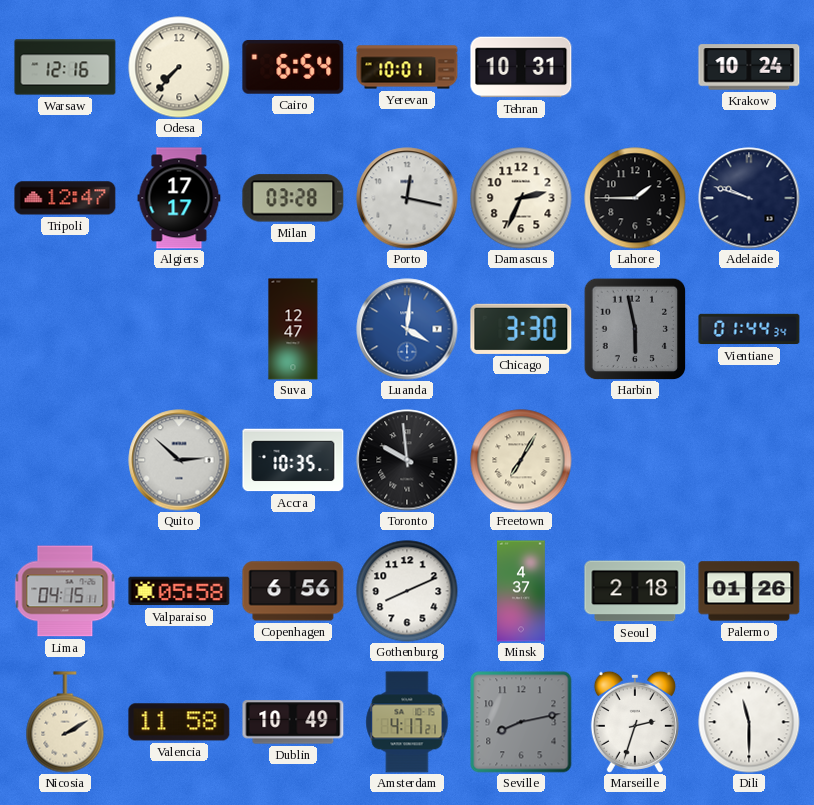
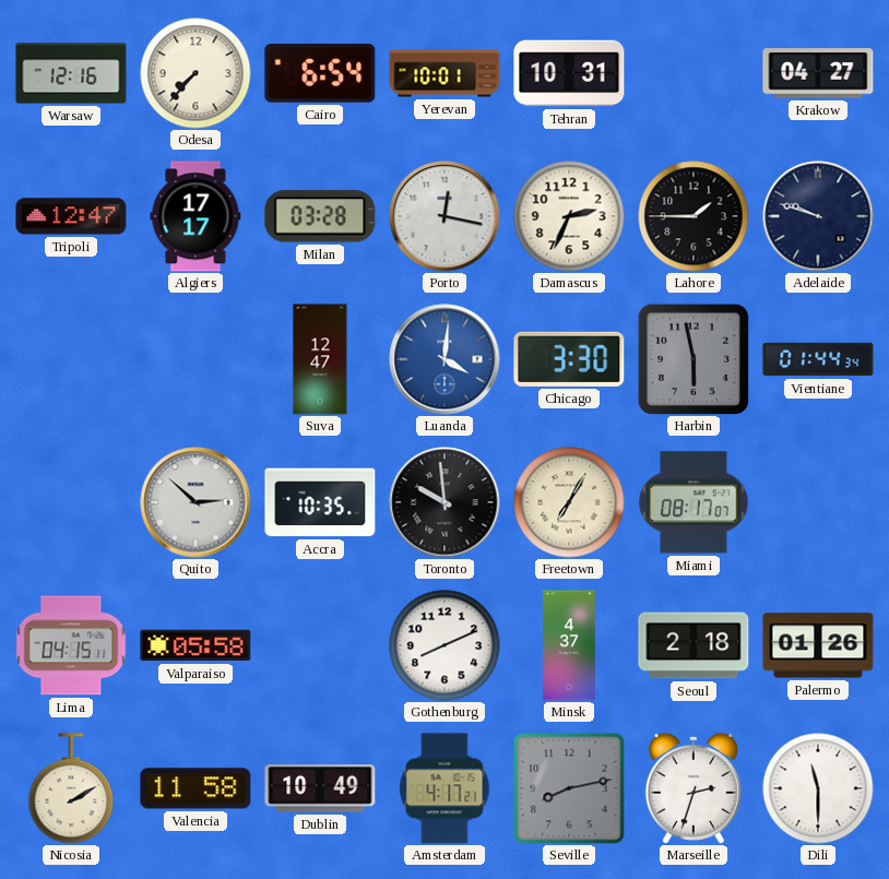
Krakow: 10:24 -> 04:27
Miami: none -> 08:17
Copenhagen: 6:56 -> none
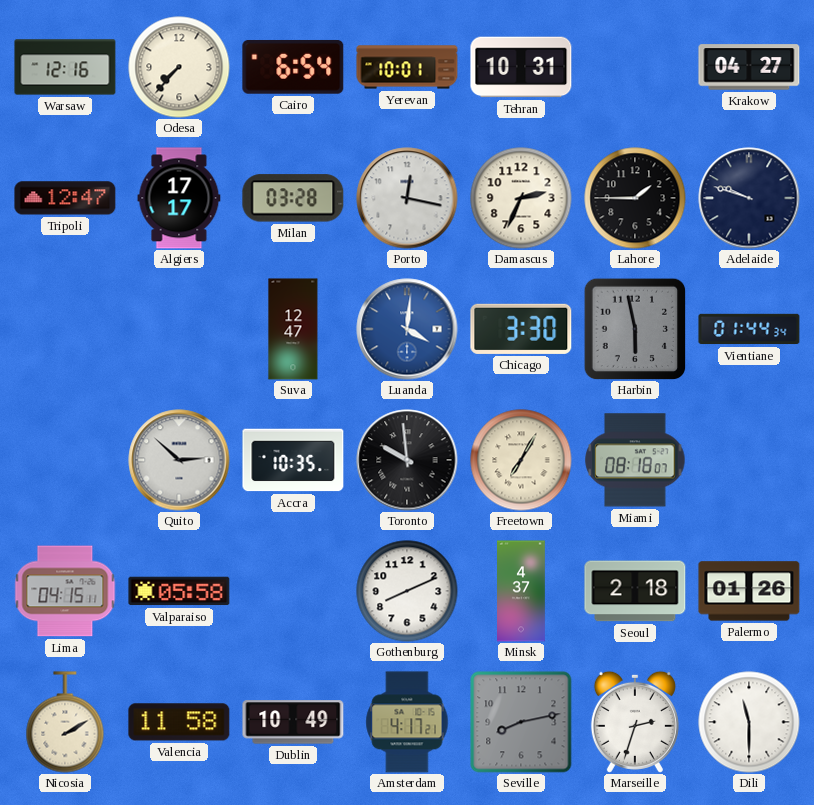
Miami: 08:17 -> 08:18
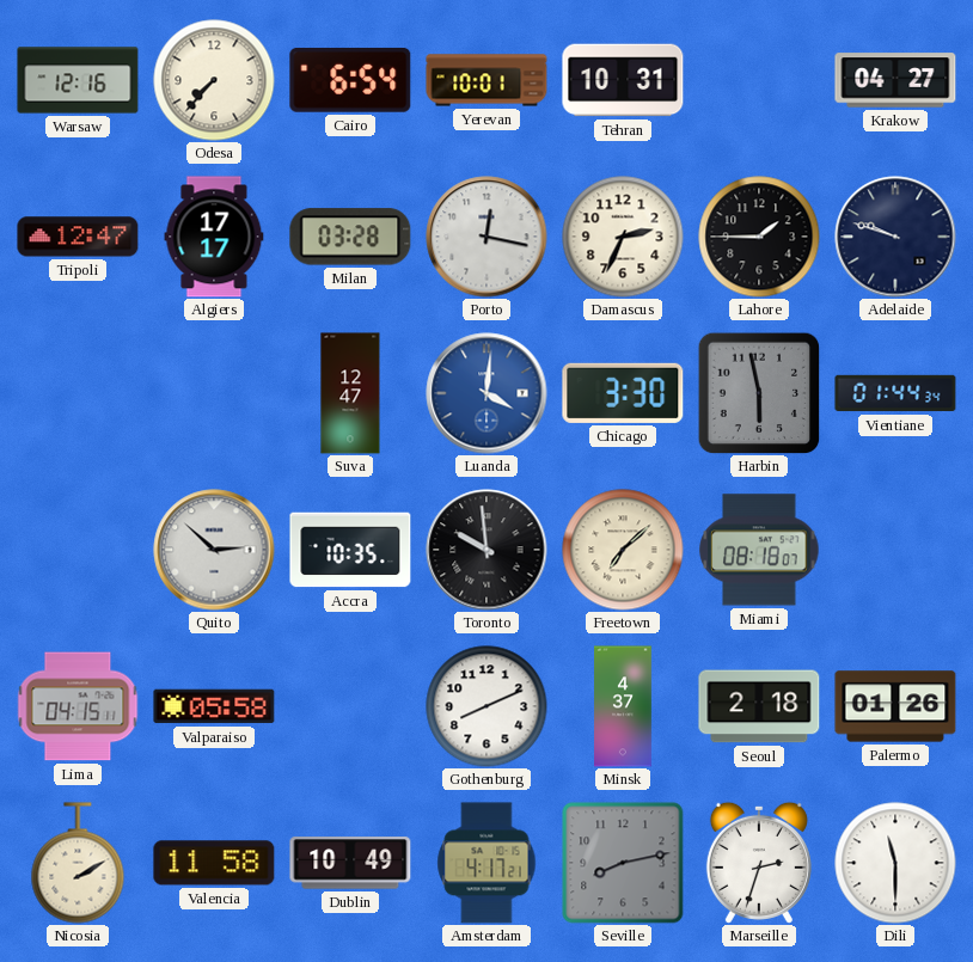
Freetown: 7:05 -> 7:08
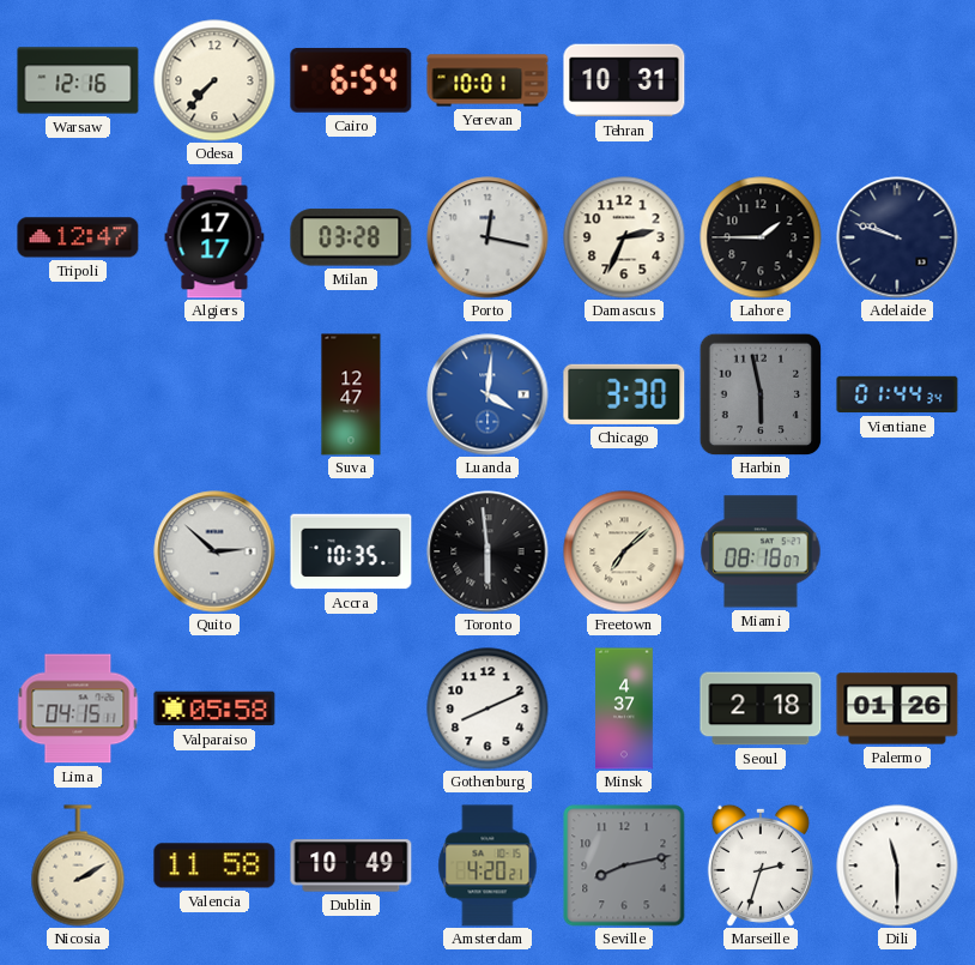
Krakow: 04:27 -> none
Toronto: 9:59 -> 5:59
Amsterdam: 4:17 -> 4:20
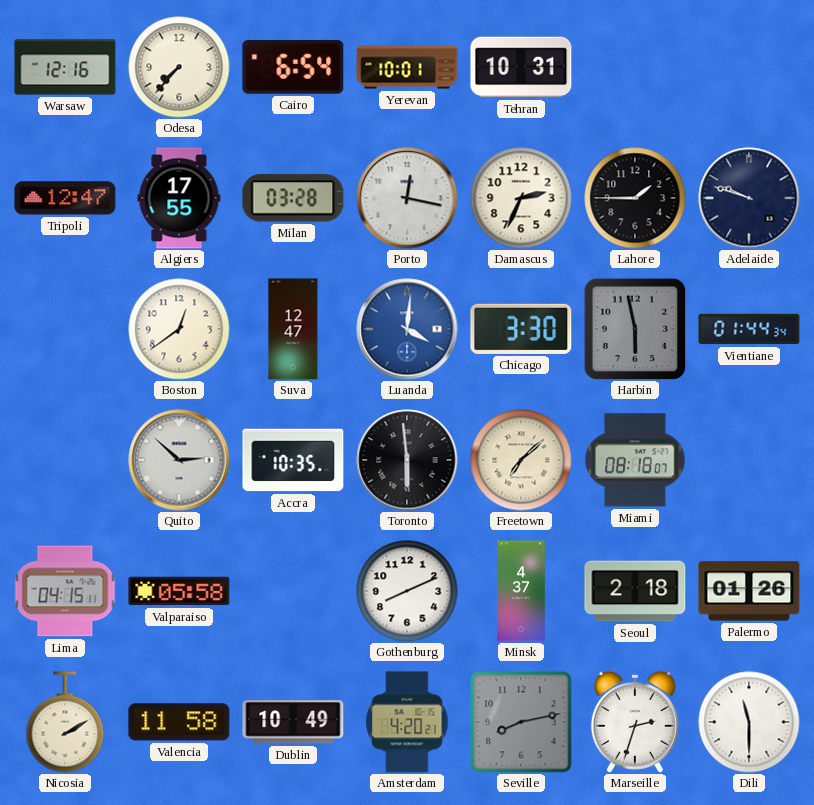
Algiers: 17:17 -> 17:55
Boston: none -> 12:39
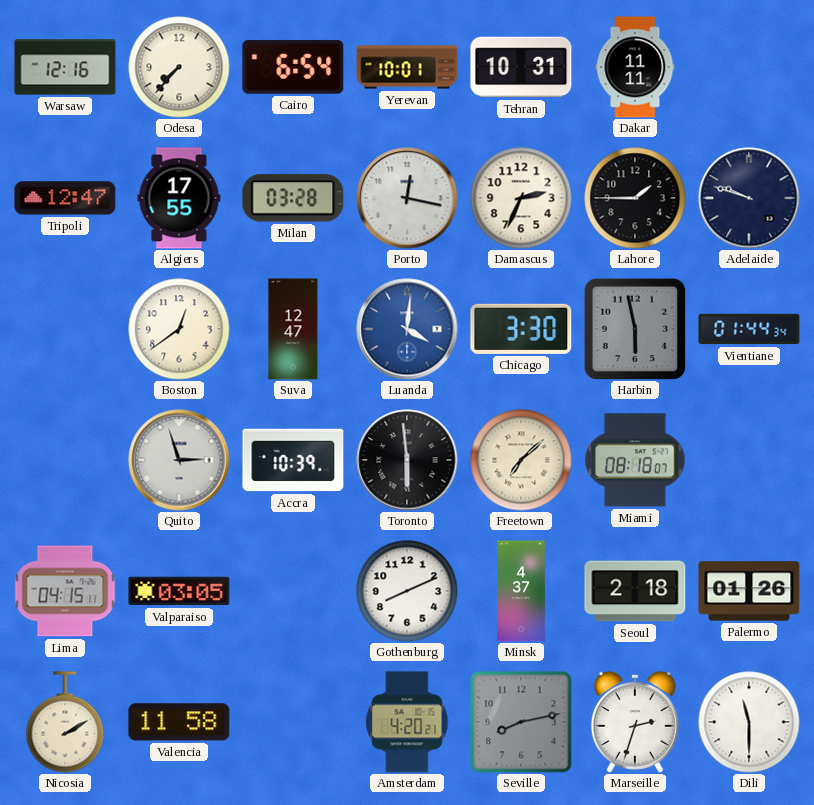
Dakar: none -> 11:11
Quito: 2:52 -> 2:57
Accra: 10:35 -> 10:39
Valparaiso: 05:58 -> 03:05
Dublin: 10:49 -> none
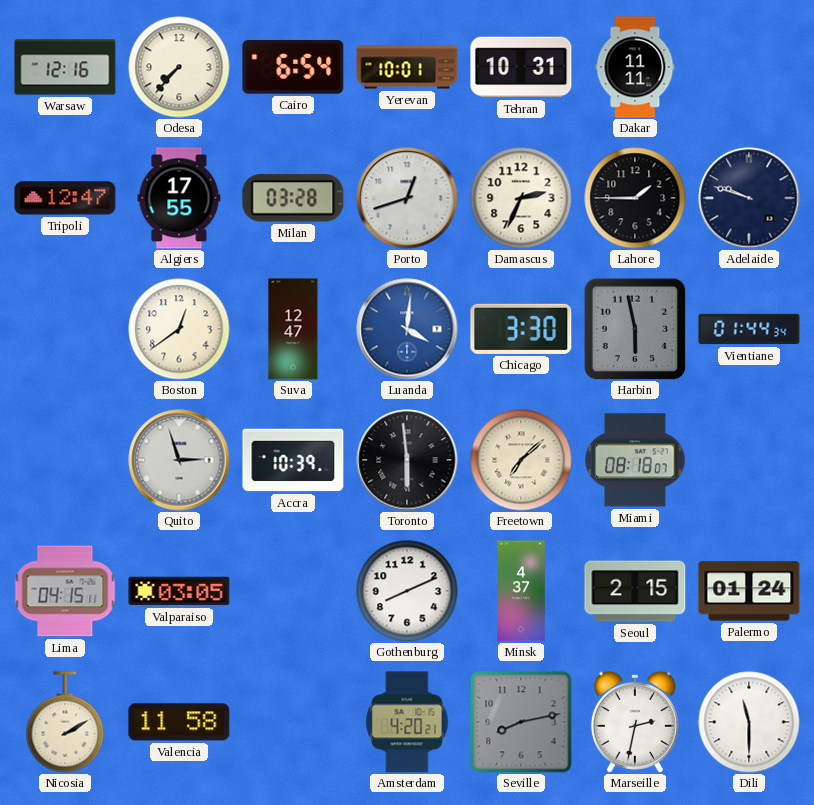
Porto: 12:17 -> 12:42
Seoul: 2:18 -> 2:15
Palermo: 01:26 -> 01:24
Marseille: 2:33 -> 2:32
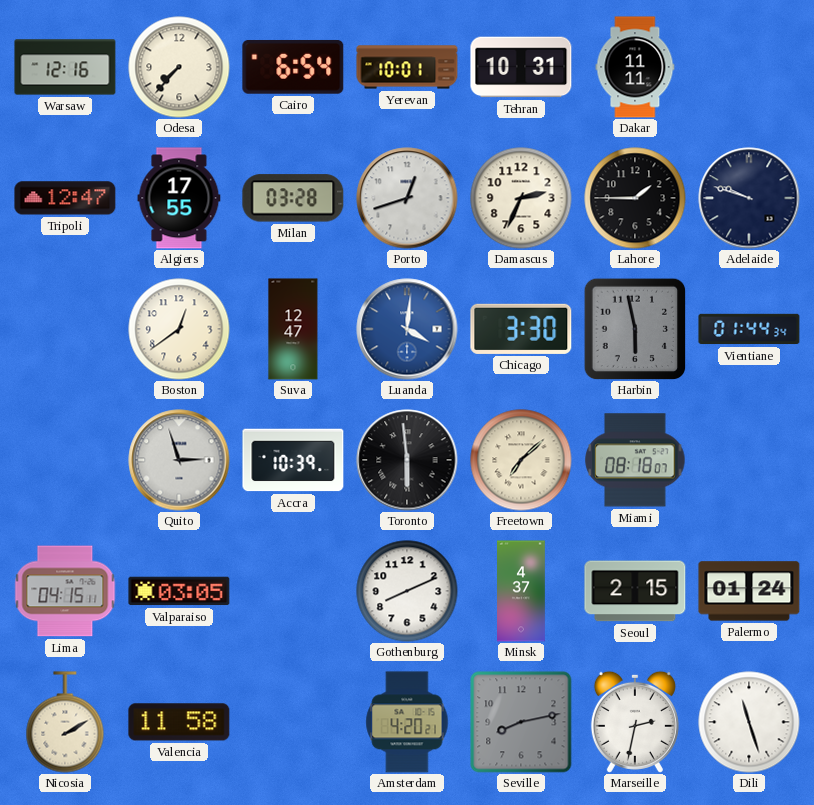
Dili: 11:30 -> 11:27
